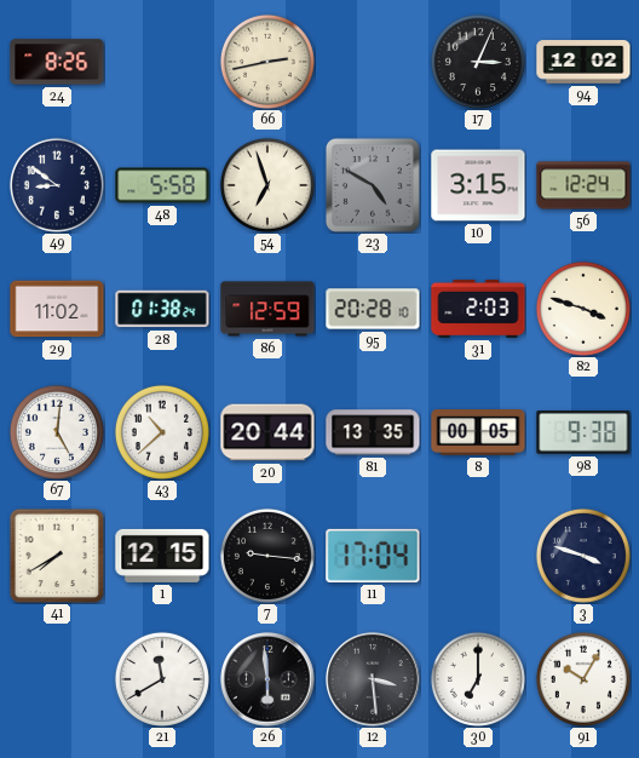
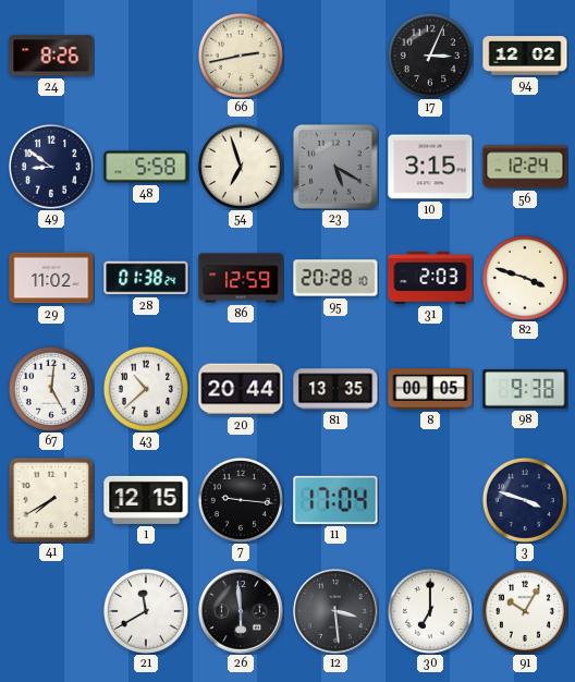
23: 4:50 -> 5:20
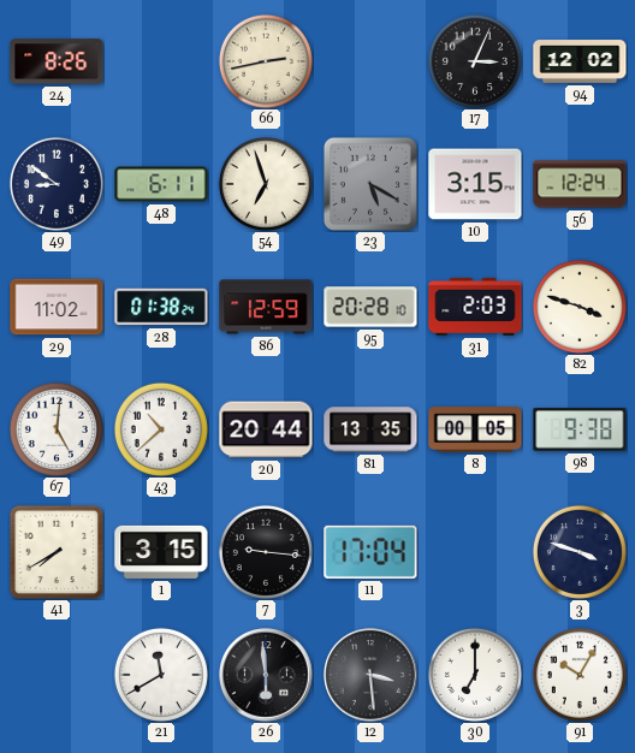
48: 5:58 -> 6:11
1: 12:15 -> 3:15
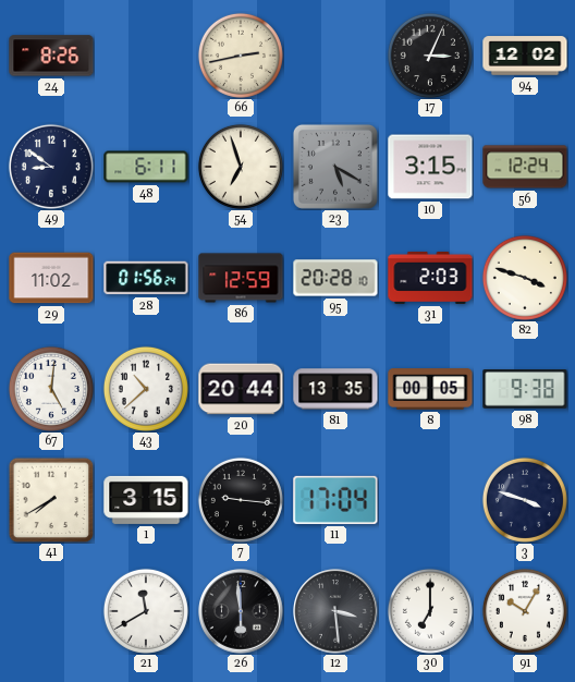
28: 01:38 -> 01:56
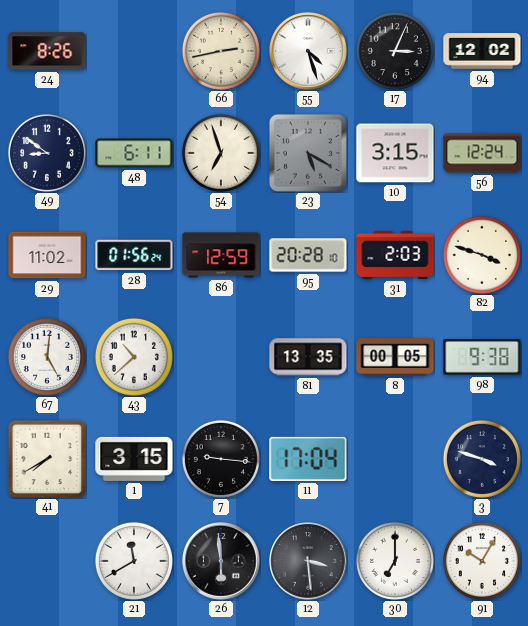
55: none -> 4:27
20: 20:44 -> none
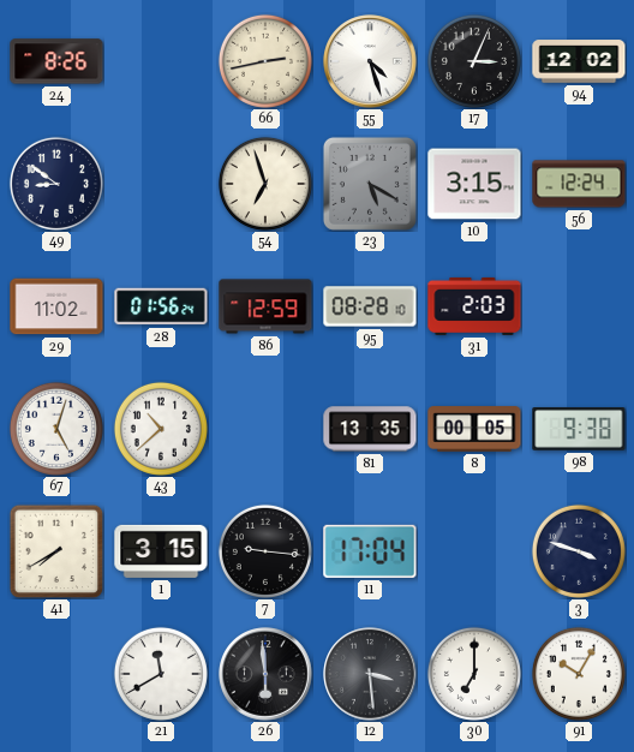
48: 6:11 -> none
95: 20:28 -> 08:28
82: 3:48 -> none
67: 5:01 -> 5:03
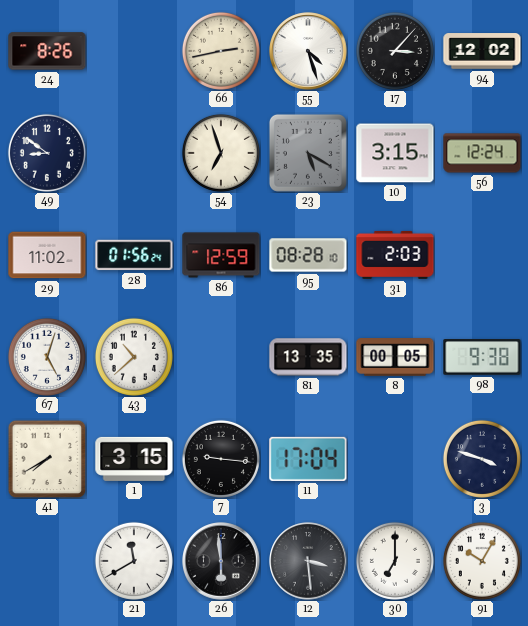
17: 3:04 -> 3:07
